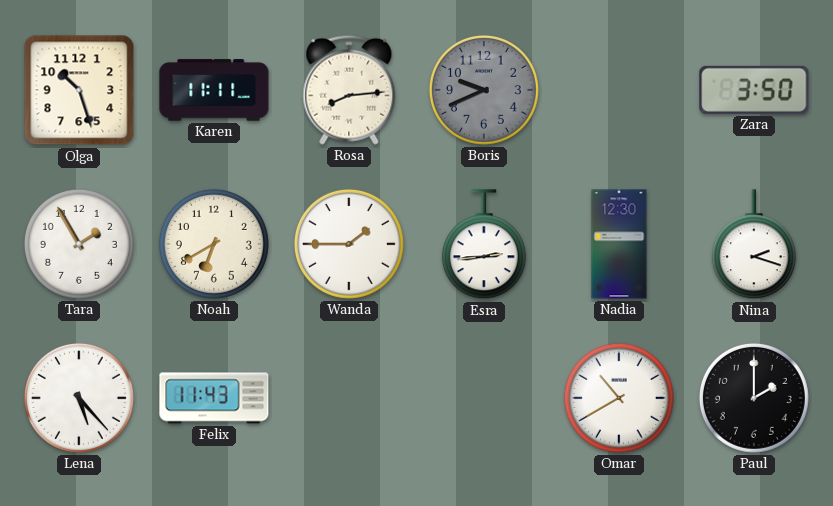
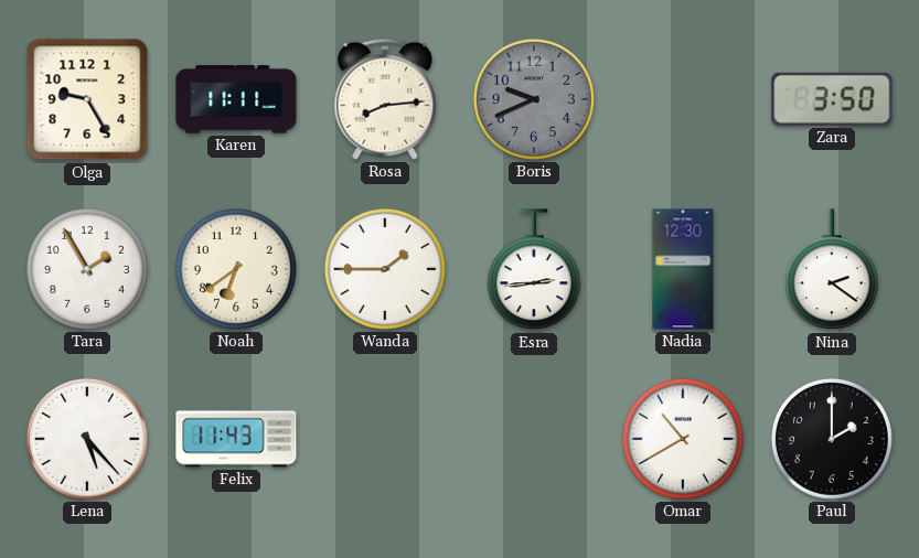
Olga: 10:27 -> 9:25
Noah: 6:40 -> 6:39
Nina: 2:18 -> 2:21
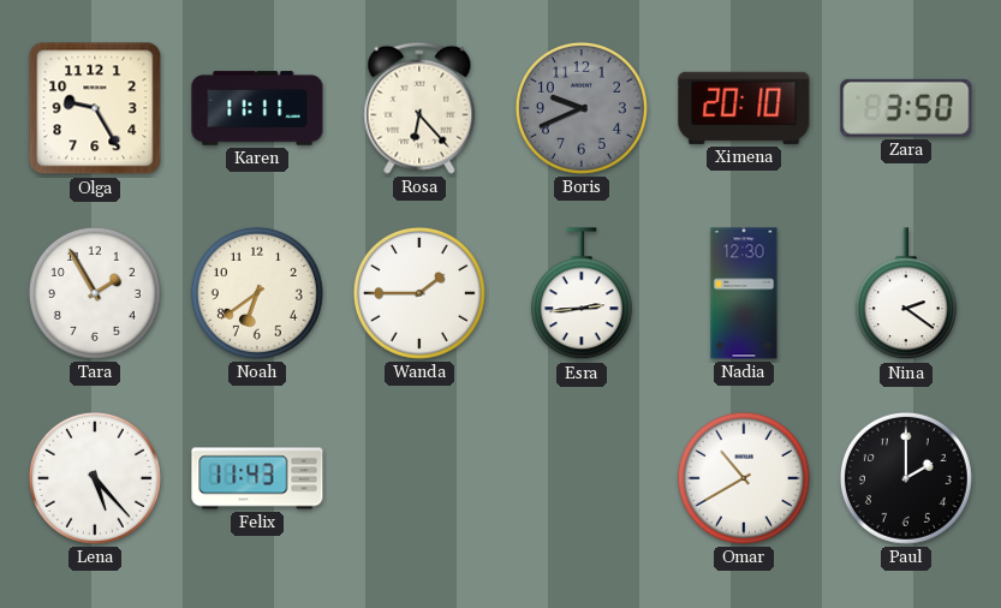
Rosa: 8:14 -> 6:23
Ximena: none -> 20:10
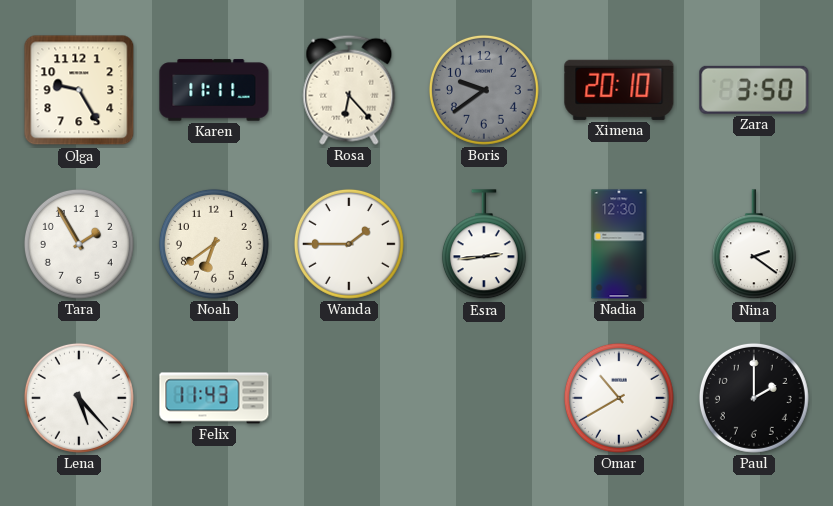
Boris: 9:41 -> 9:39
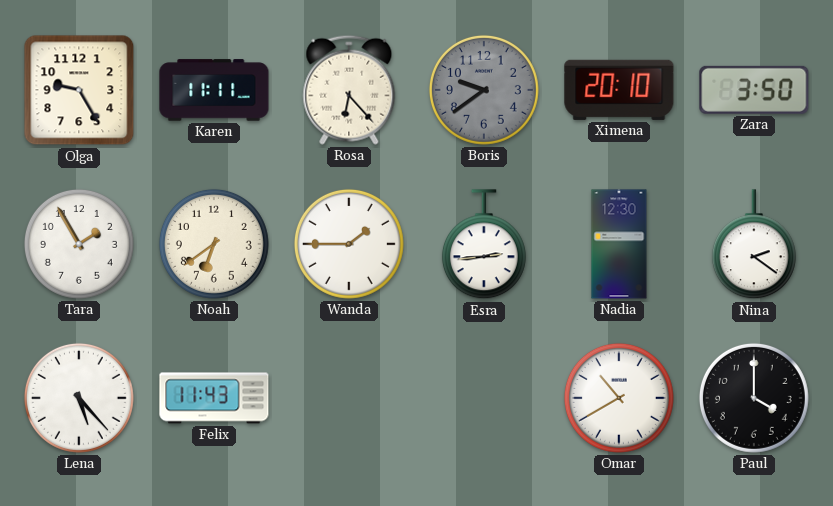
Paul: 2:00 -> 4:00
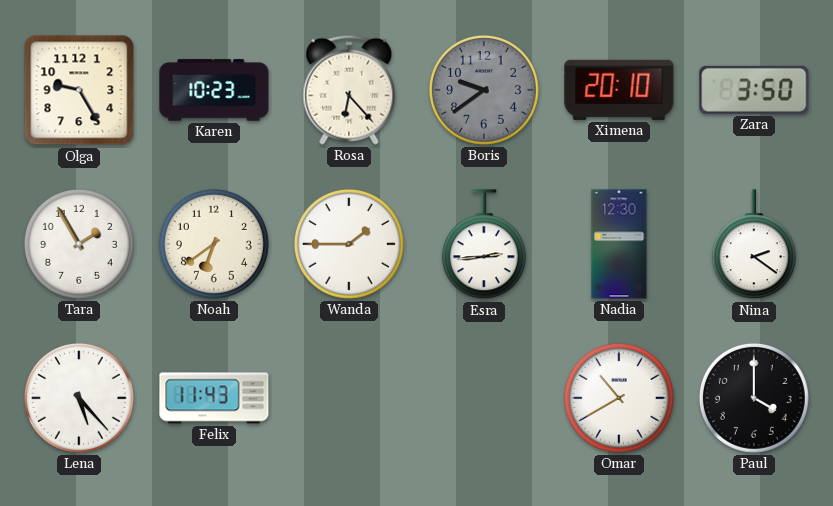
Karen: 11:11 -> 10:23
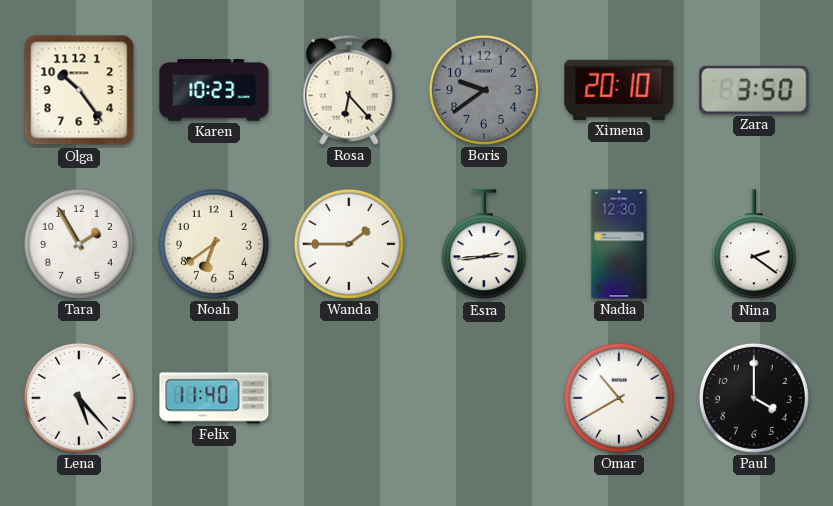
Olga: 9:25 -> 10:24
Felix: 11:43 -> 11:40
